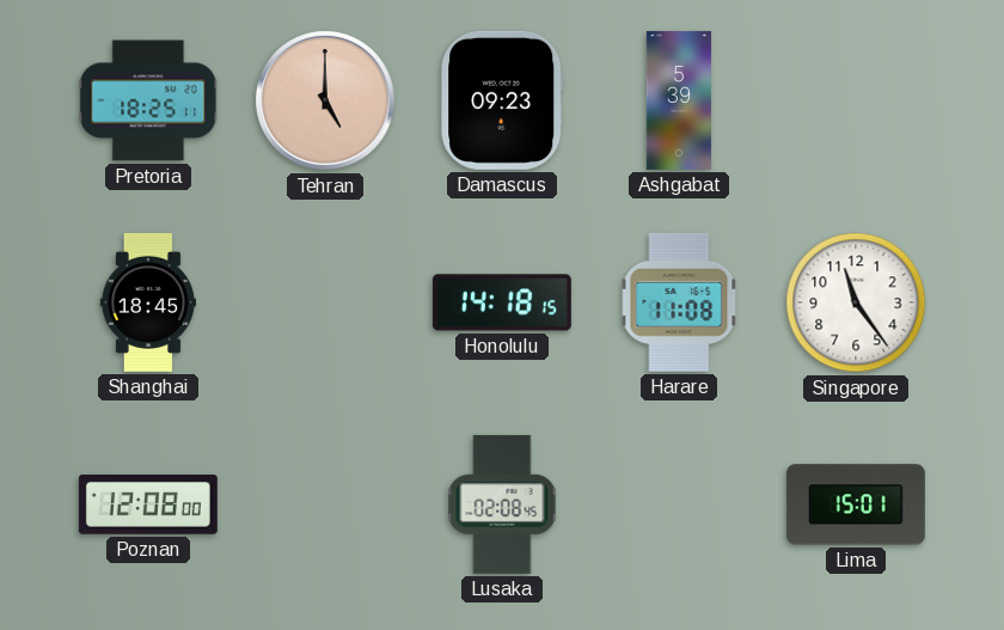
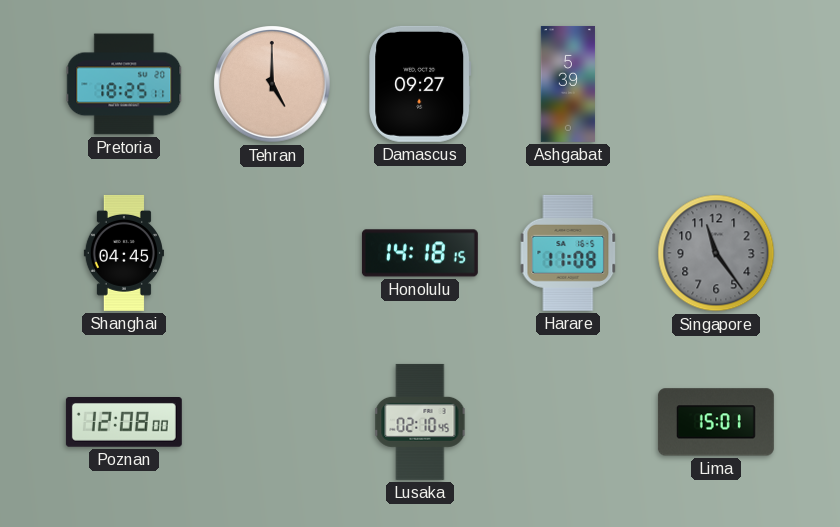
Damascus: 09:23 -> 09:27
Shanghai: 18:45 -> 04:45
Singapore dial: white -> grey
Lusaka: 02:08 -> 02:10
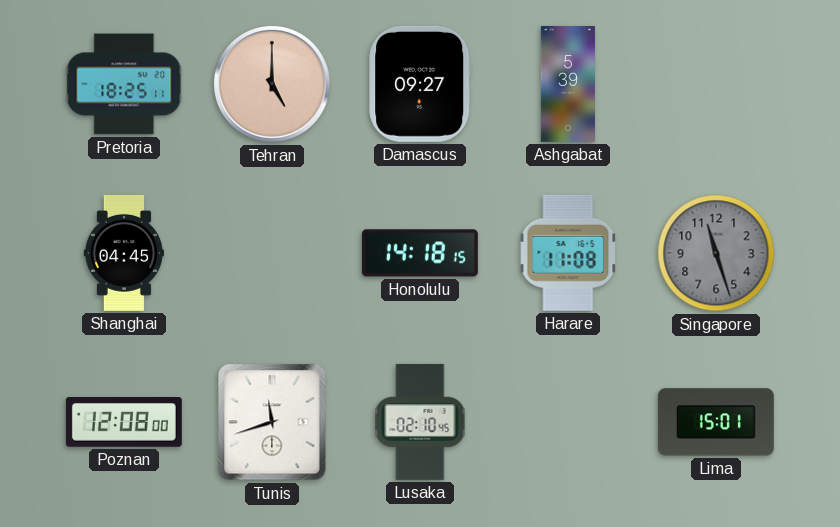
Singapore: 11:24 -> 11:27
Tunis: none -> 11:42
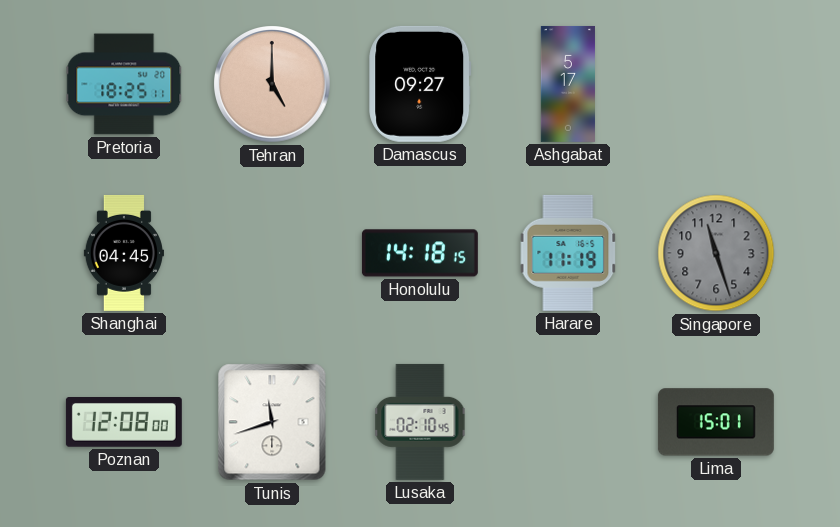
Ashgabat: 5:39 -> 5:17
Harare: 11:08 -> 11:19
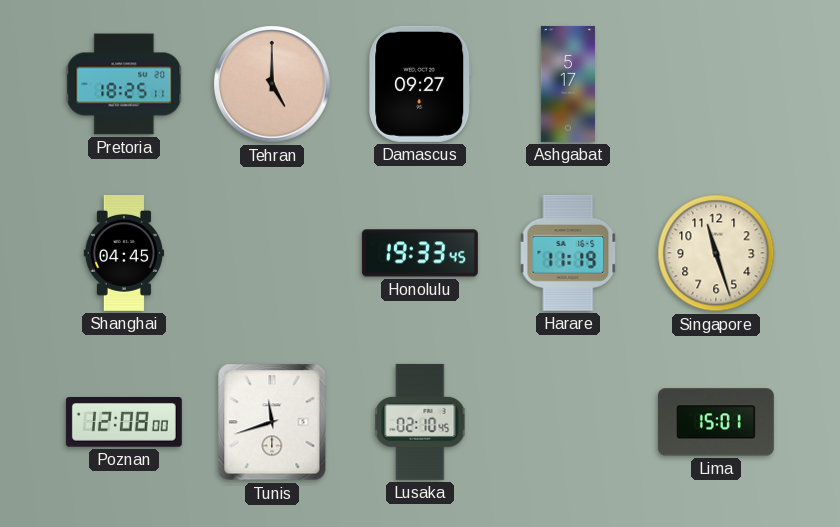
Honolulu: 14:18 -> 19:33
Singapore dial: grey -> cream
